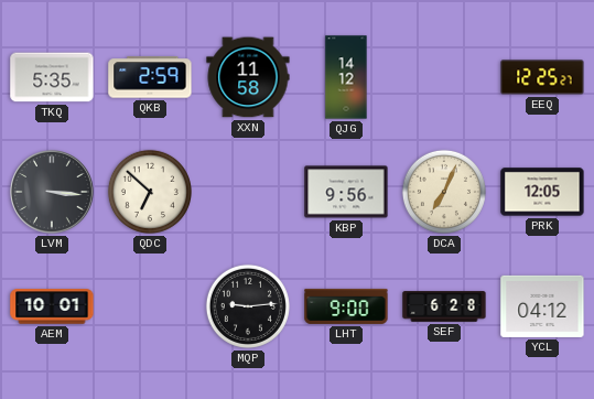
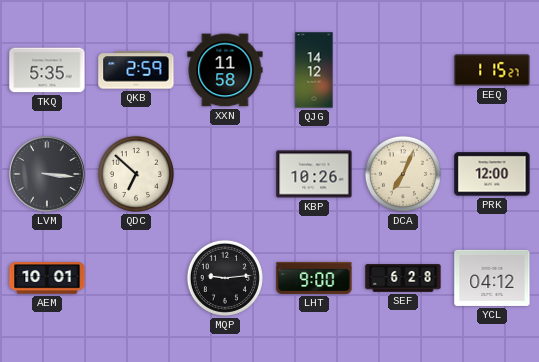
EEQ: 12:25 -> 1:15
KBP: 9:56 -> 10:26
PRK: 12:05 -> 12:00
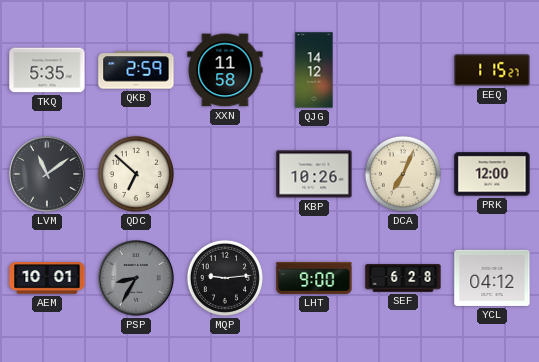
LVM: 3:16 -> 11:09
PSP: none -> 8:35
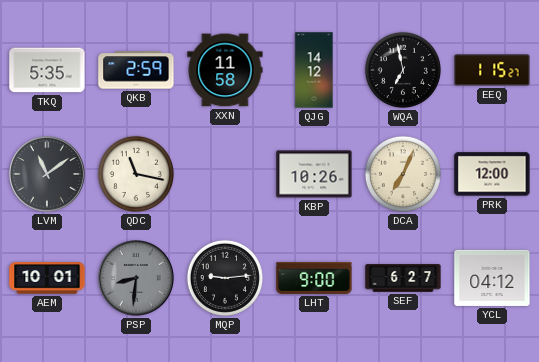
WQA: none -> 6:58
QDC: 6:52 -> 11:17
PSP: 8:35 -> 8:31
SEF: 6:28 -> 6:27
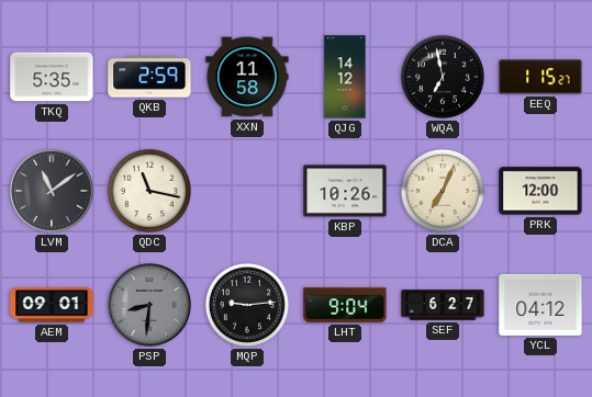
AEM: 10:01 -> 09:01
LHT: 9:00 -> 9:04
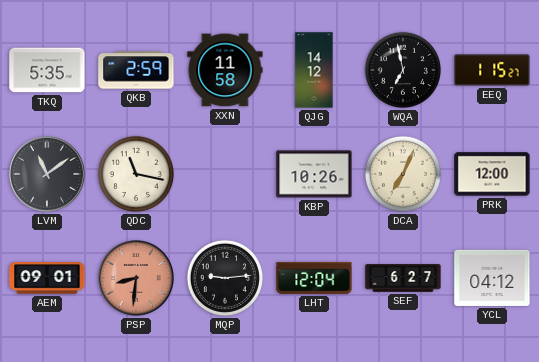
PSP dial: grey -> salmon
LHT: 9:04 -> 12:04
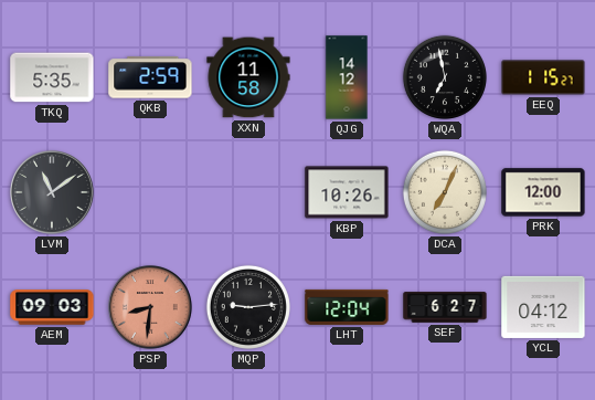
QDC: 11:17 -> none
AEM: 09:01 -> 09:03
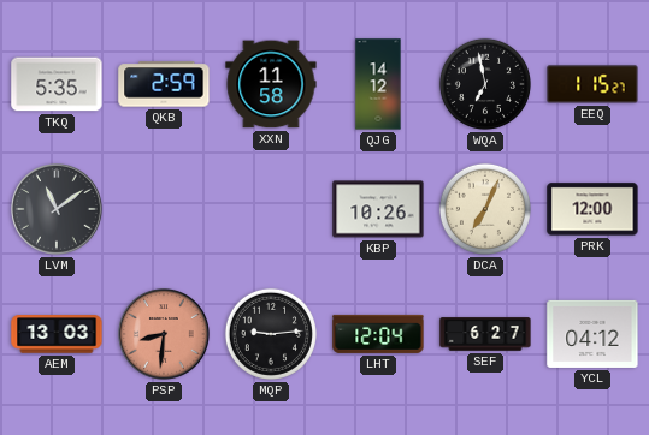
AEM: 09:03 -> 13:03
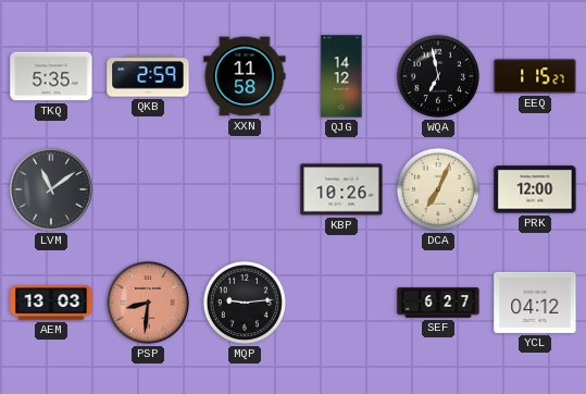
LHT: 12:04 -> none
